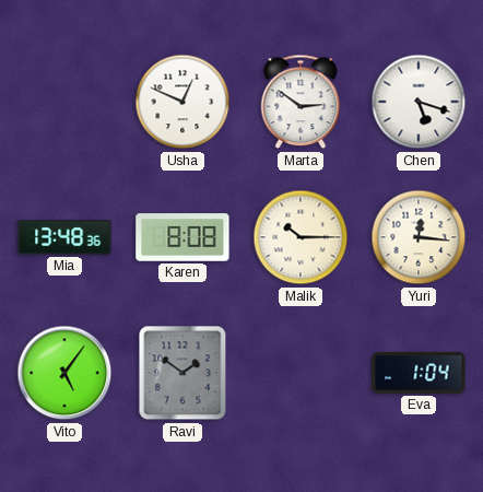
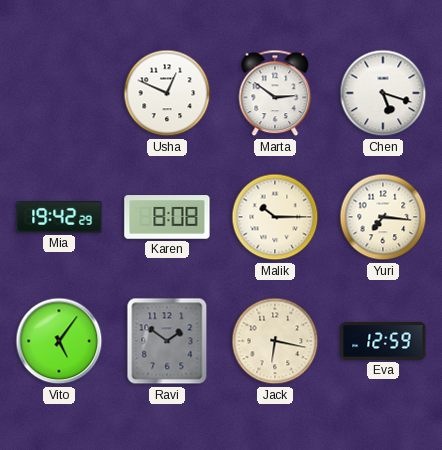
Mia: 13:48 -> 19:42
Yuri: 12:16 -> 7:16
Jack: none -> 6:17
Eva: 1:04 -> 12:59
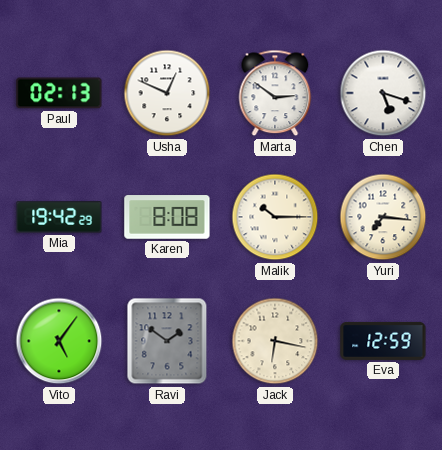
Paul: none -> 02:13
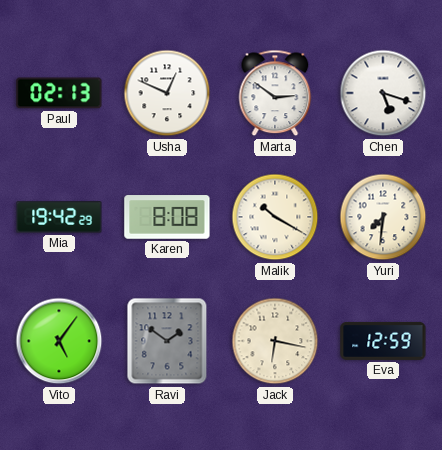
Malik: 10:15 -> 10:20
Yuri: 7:16 -> 7:31
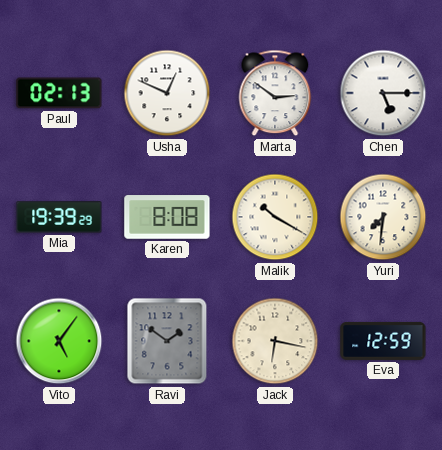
Chen: 5:18 -> 5:15
Mia: 19:42 -> 19:39
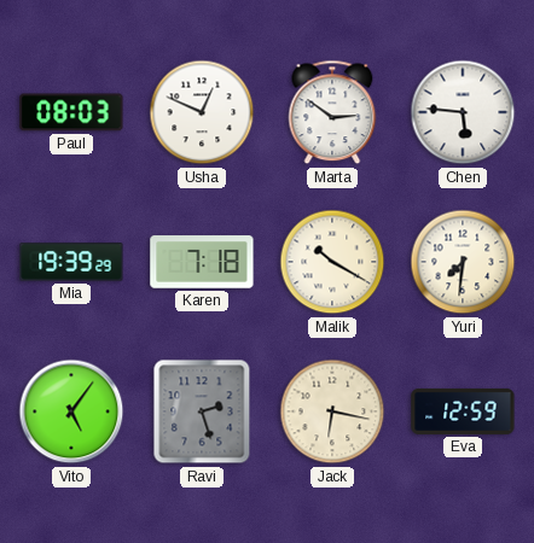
Paul: 02:13 -> 08:03
Chen: 5:15 -> 5:46
Karen: 8:08 -> 7:18
Ravi: 1:51 -> 2:27
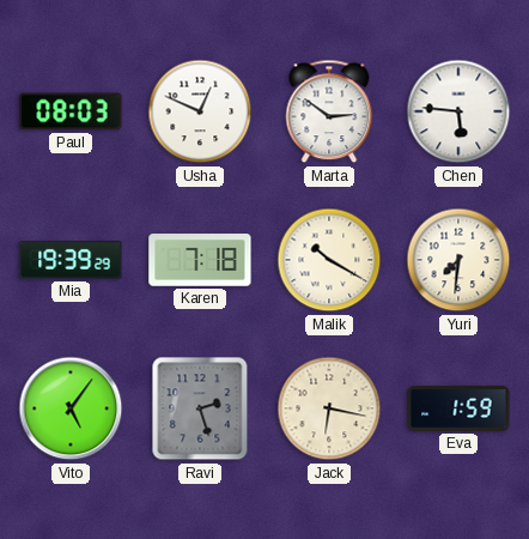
Eva: 12:59 -> 1:59
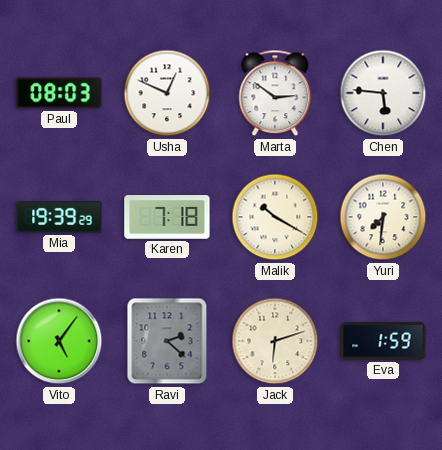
Ravi: 2:27 -> 2:22
Jack: 6:17 -> 6:12
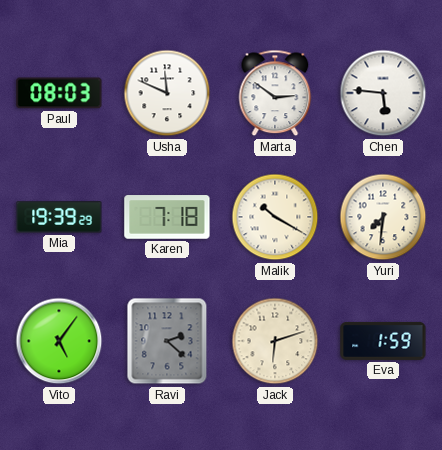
Usha: 12:49 -> 11:49
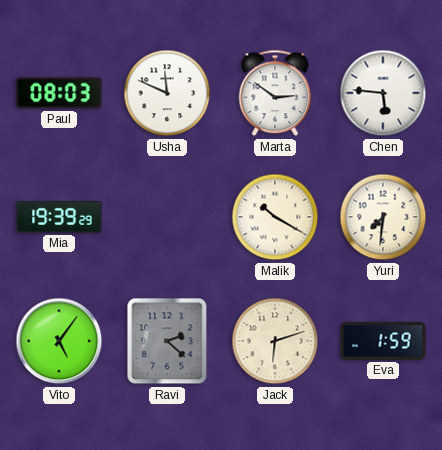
Karen: 7:18 -> none
